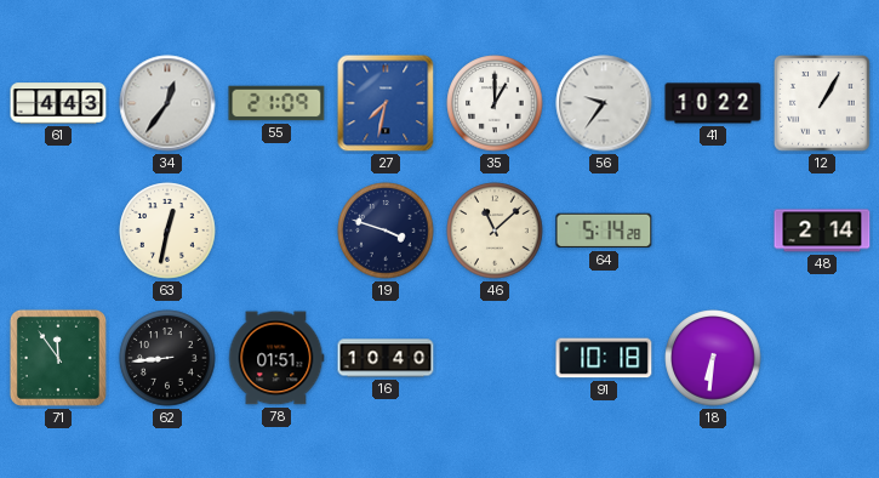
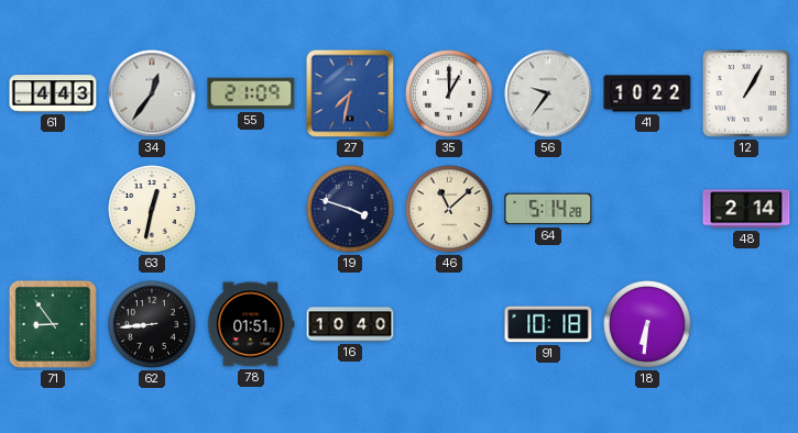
71: 11:54 -> 8:54
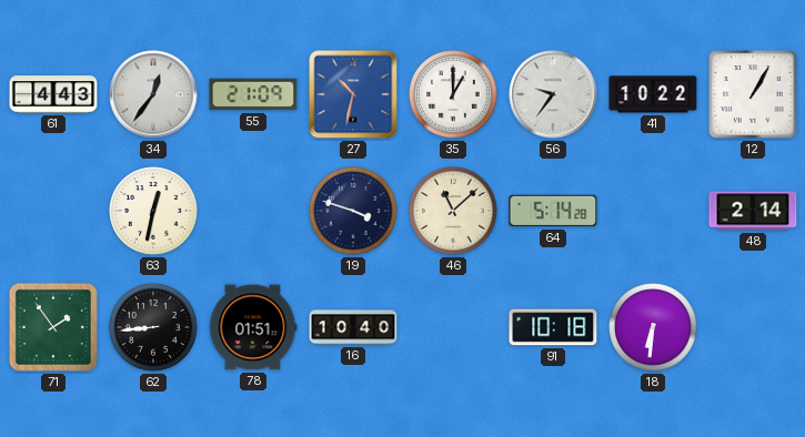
27: 7:32 -> 10:32
71: 8:54 -> 1:54
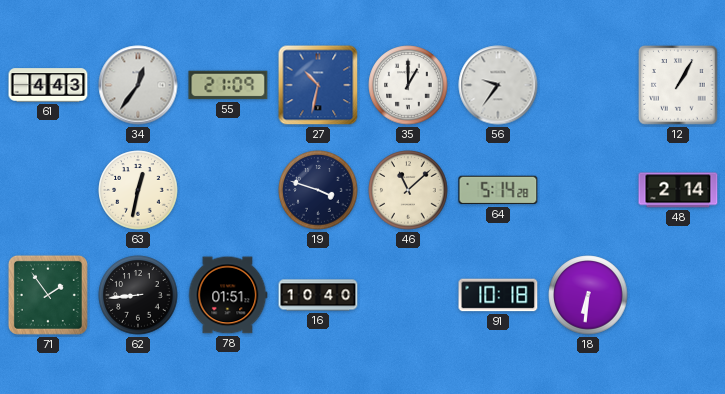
41: 10:22 -> none
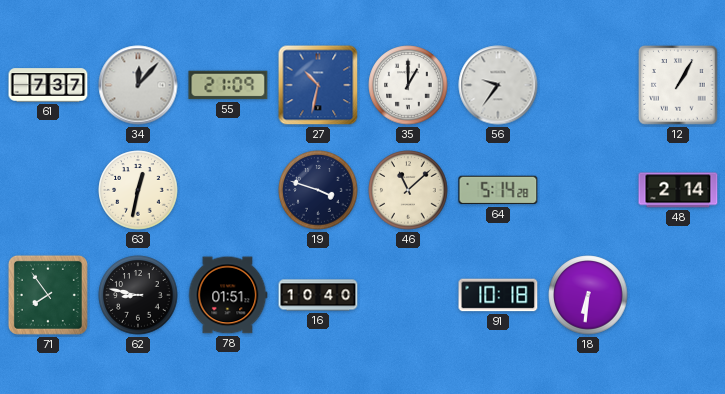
61: 4:43 -> 7:37
34: 12:36 -> 12:07
71: 1:54 -> 7:54
62: 8:44 -> 8:47
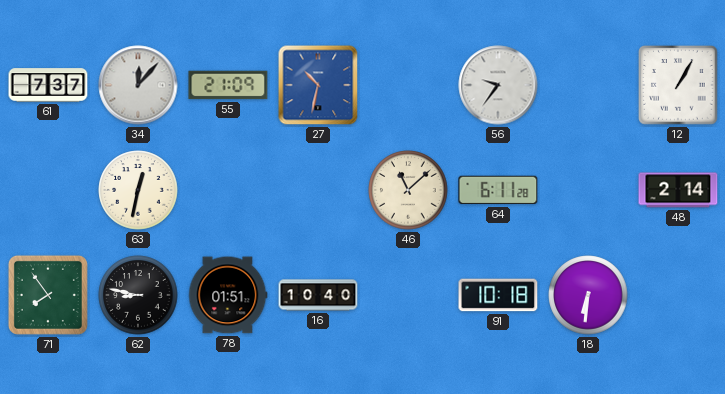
35: 1:00 -> none
19: 3:48 -> none
64: 5:14 -> 6:11
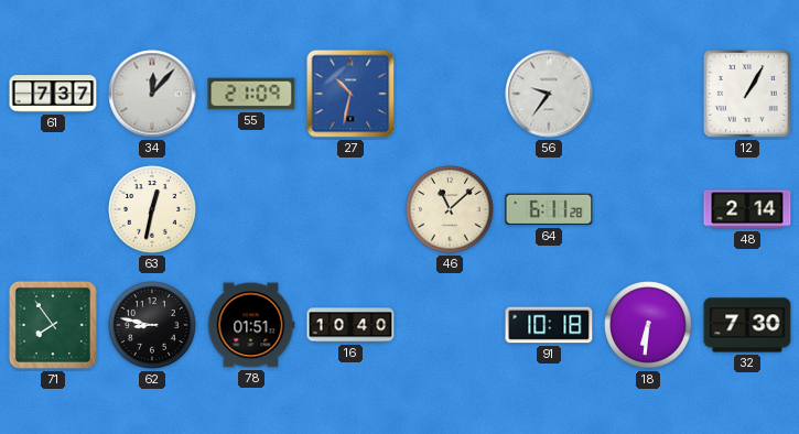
32: none -> 7:30
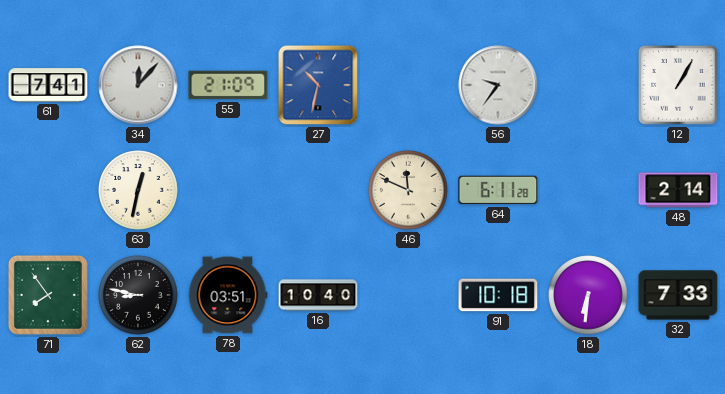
61: 7:37 -> 7:41
46: 11:08 -> 11:49
78: 01:51 -> 03:51
32: 7:30 -> 7:33
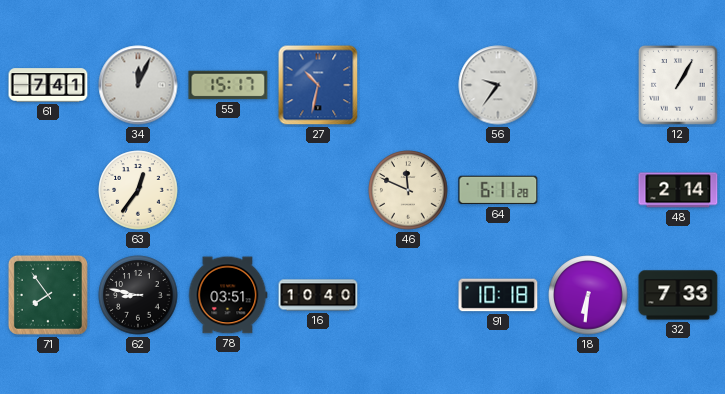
34: 12:07 -> 12:04
55: 21:09 -> 15:17
63: 12:32 -> 12:36
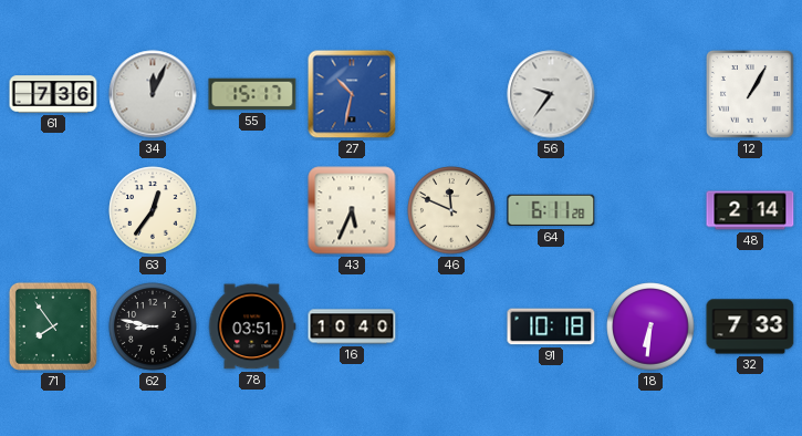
61: 7:41 -> 7:36
43: none -> 5:34
